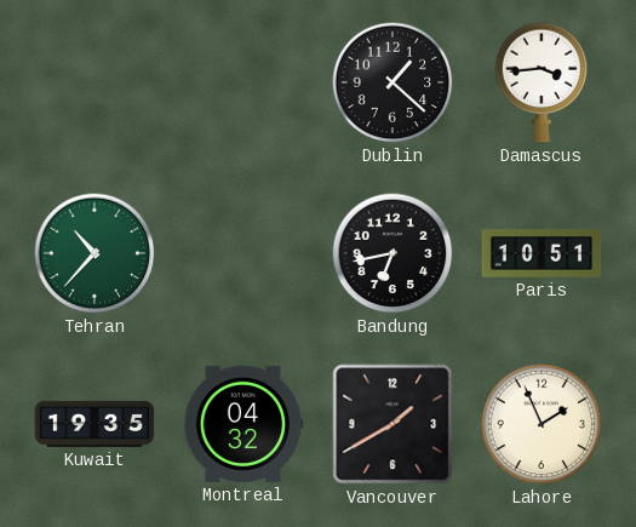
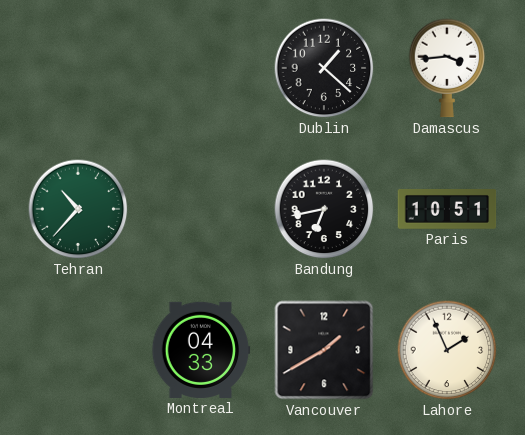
Kuwait: 19:35 -> none
Montreal: 04:32 -> 04:33
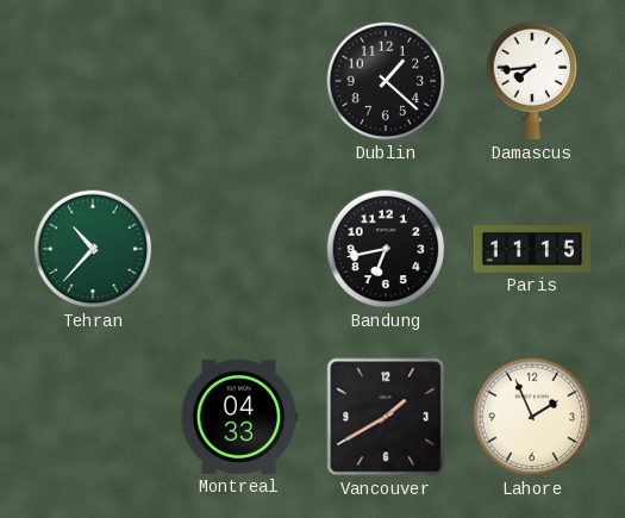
Damascus: 3:44 -> 7:44
Paris: 10:51 -> 11:15
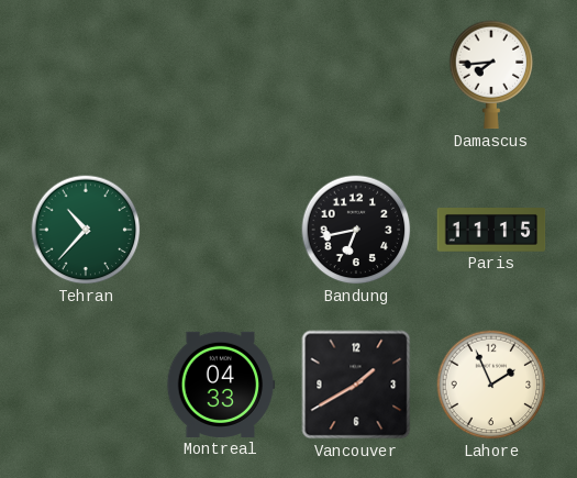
Dublin: 1:22 -> none
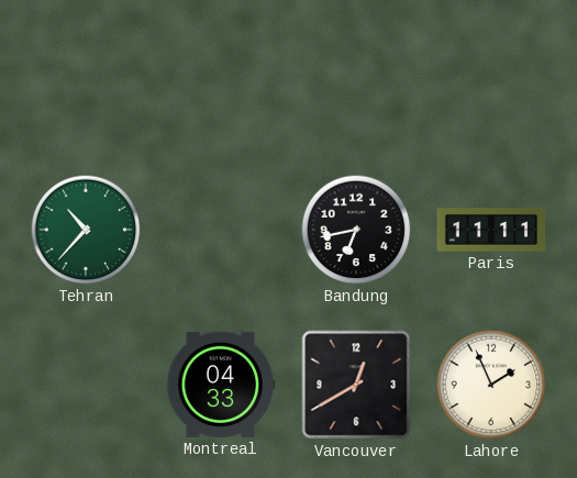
Damascus: 7:44 -> none
Paris: 11:15 -> 11:11
Vancouver: 1:40 -> 12:40
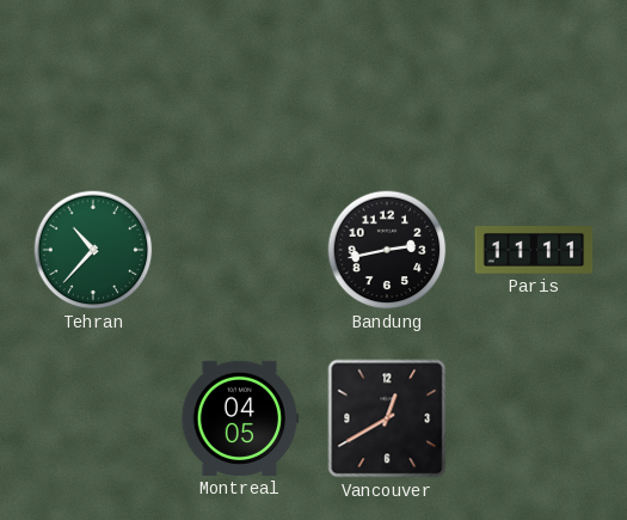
Bandung: 6:43 -> 2:43
Montreal: 04:33 -> 04:05
Lahore: 1:56 -> none
